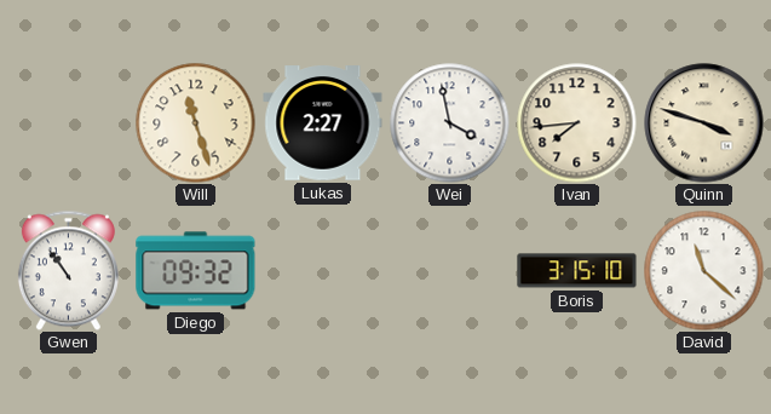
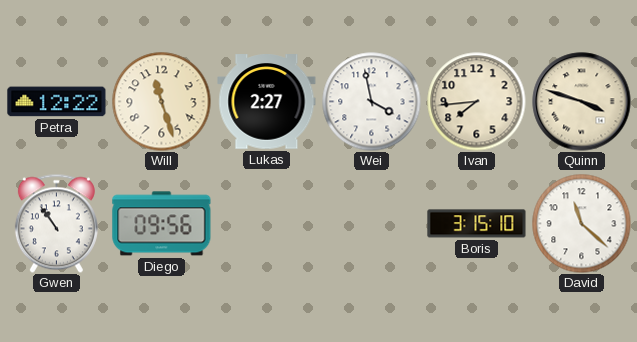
Petra: none -> 12:22
Diego: 09:32 -> 09:56
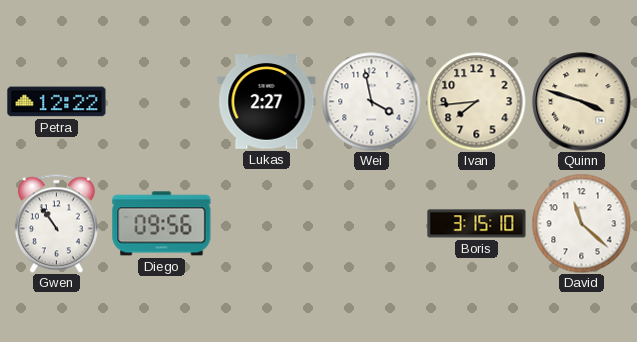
Will: 11:27 -> none
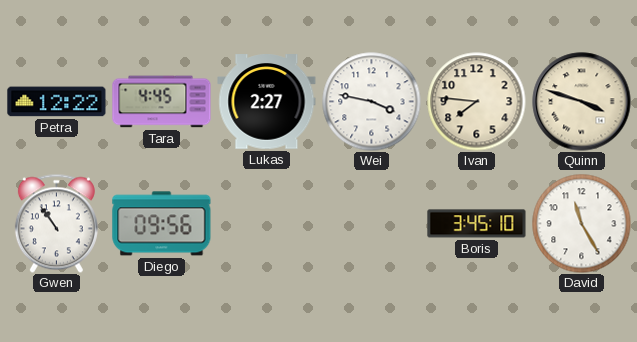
Tara: none -> 4:45
Wei: 3:58 -> 3:47
Ivan: 7:44 -> 7:46
Boris: 3:15 -> 3:45
David: 11:22 -> 11:25
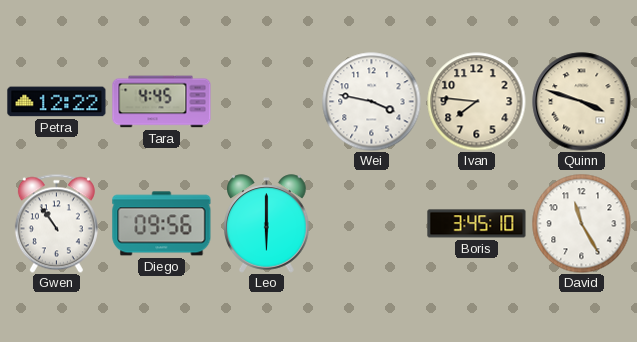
Lukas: 2:27 -> none
Leo: none -> 6:00
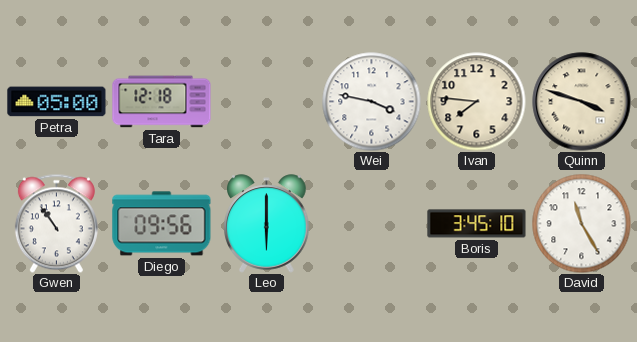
Petra: 12:22 -> 05:00
Tara: 4:45 -> 12:18
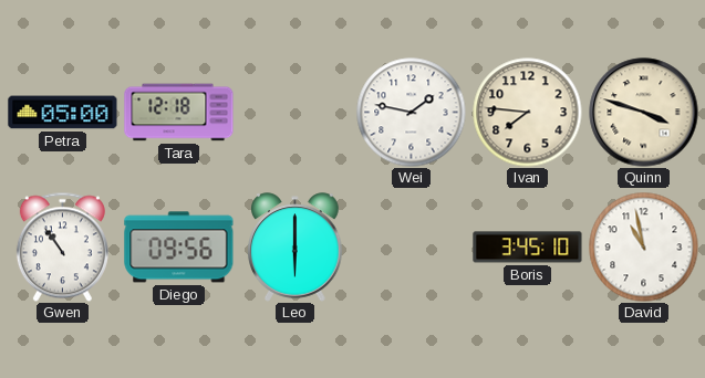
Wei: 3:47 -> 1:47
David: 11:25 -> 10:58
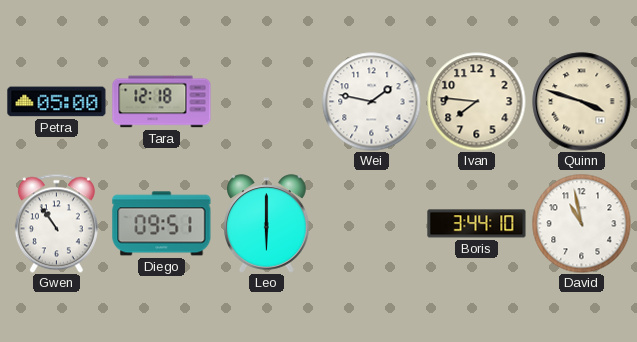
Diego: 09:56 -> 09:51
Boris: 3:45 -> 3:44
